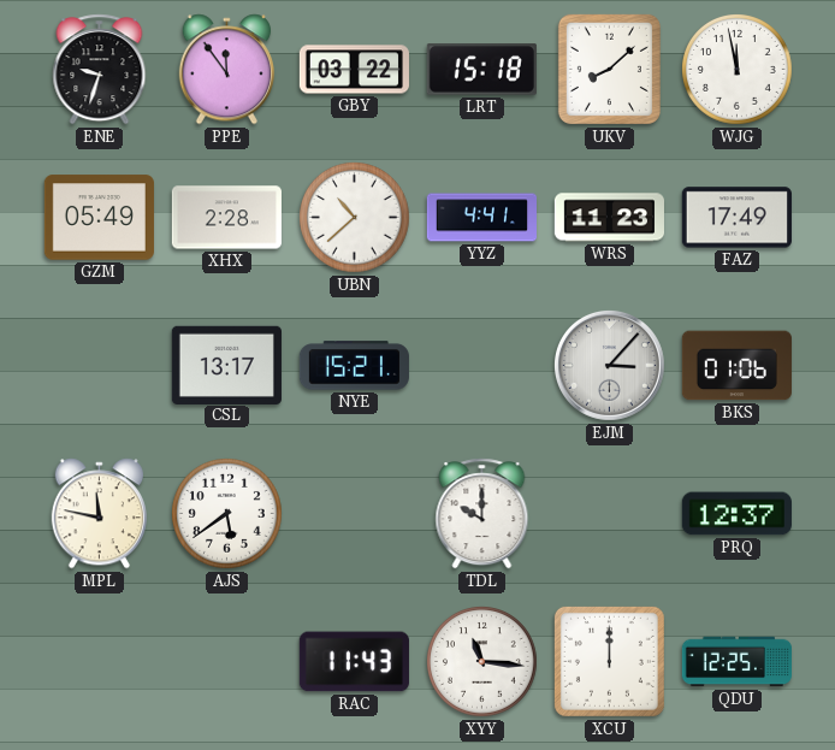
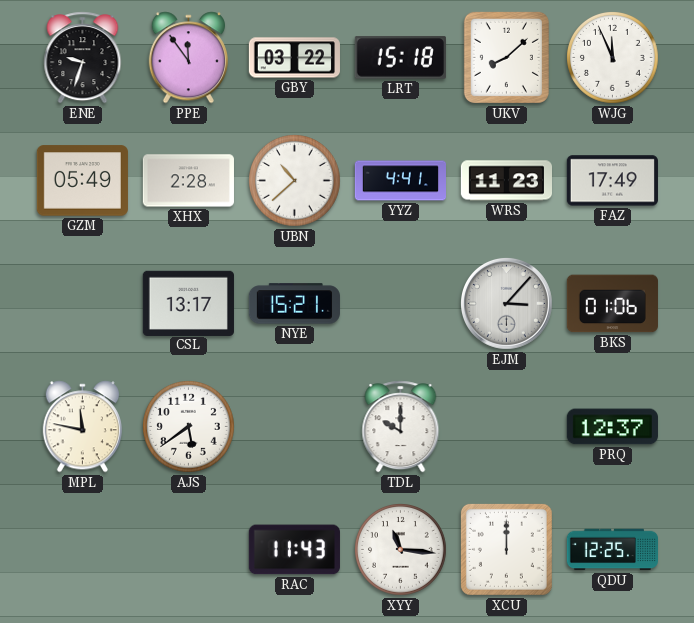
WJG: 11:58 -> 11:56
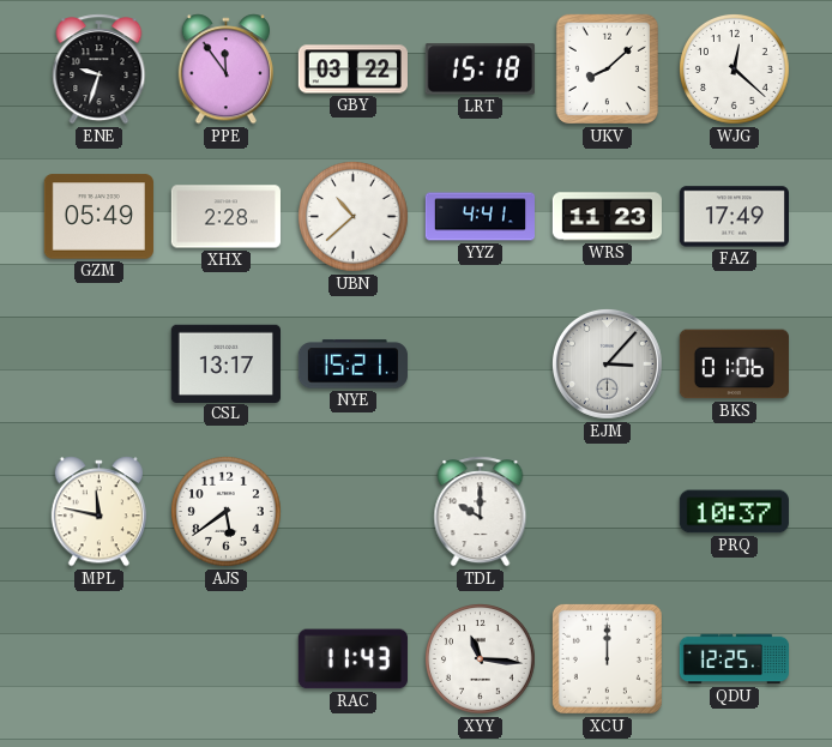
WJG: 11:56 -> 12:22
PRQ: 12:37 -> 10:37
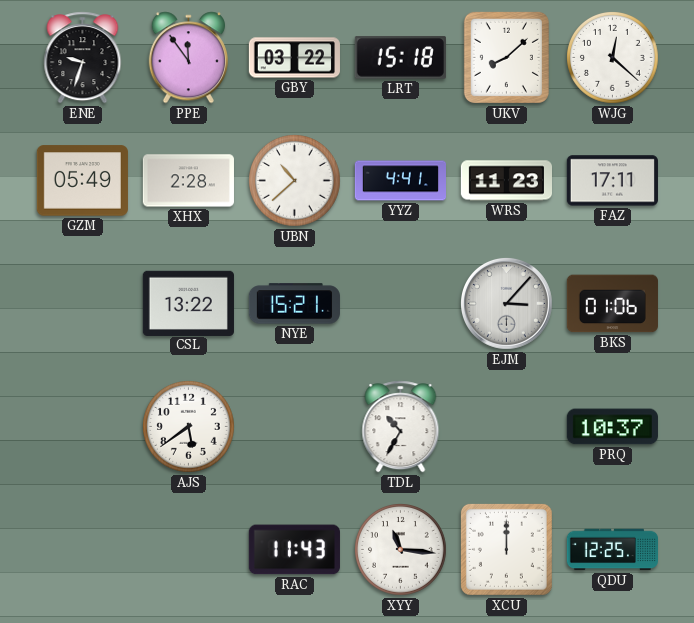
FAZ: 17:49 -> 17:11
CSL: 13:17 -> 13:22
MPL: 11:47 -> none
TDL: 10:00 -> 10:35
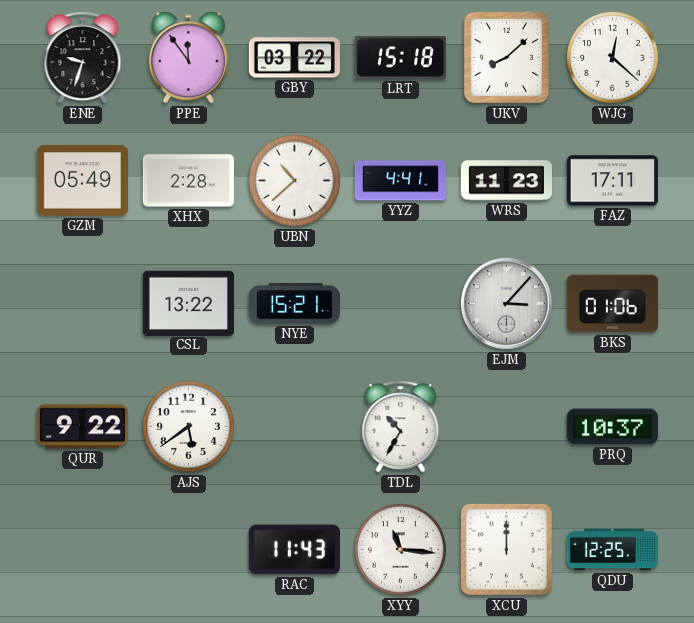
QUR: none -> 9:22
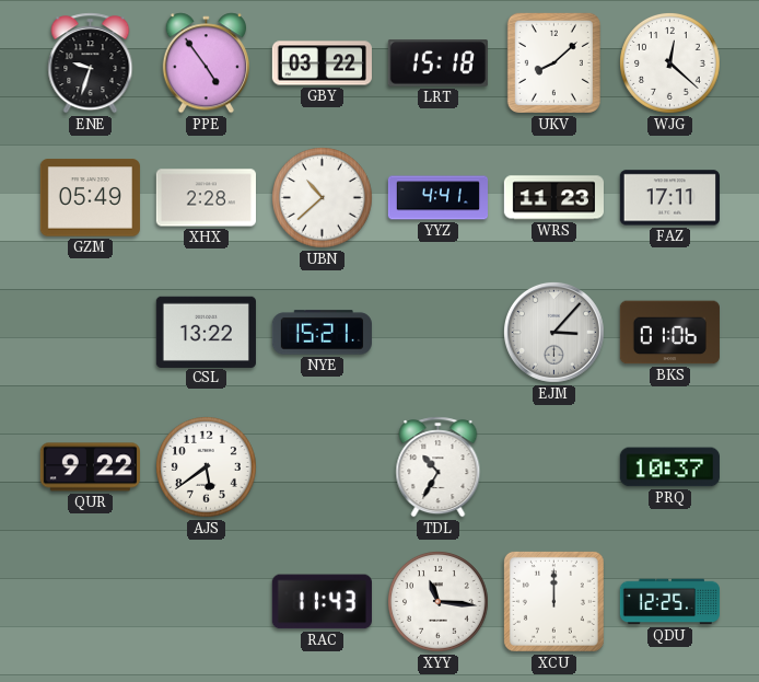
PPE: 11:54 -> 4:54
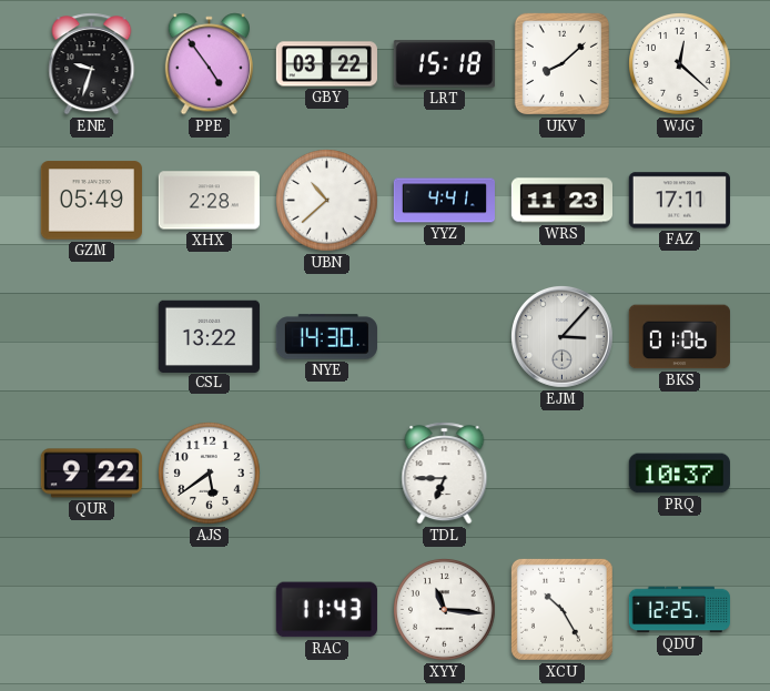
NYE: 15:21 -> 14:30
TDL: 10:35 -> 6:45
XCU: 12:00 -> 10:25
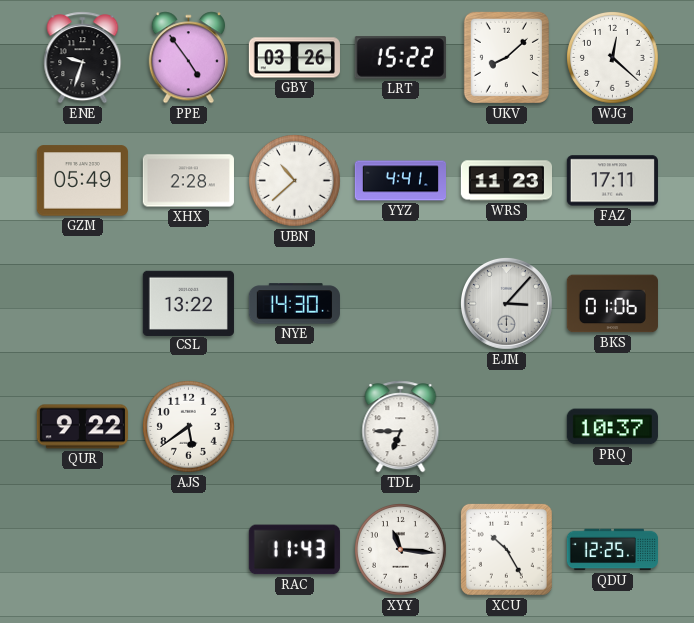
GBY: 03:22 -> 03:26
LRT: 15:18 -> 15:22
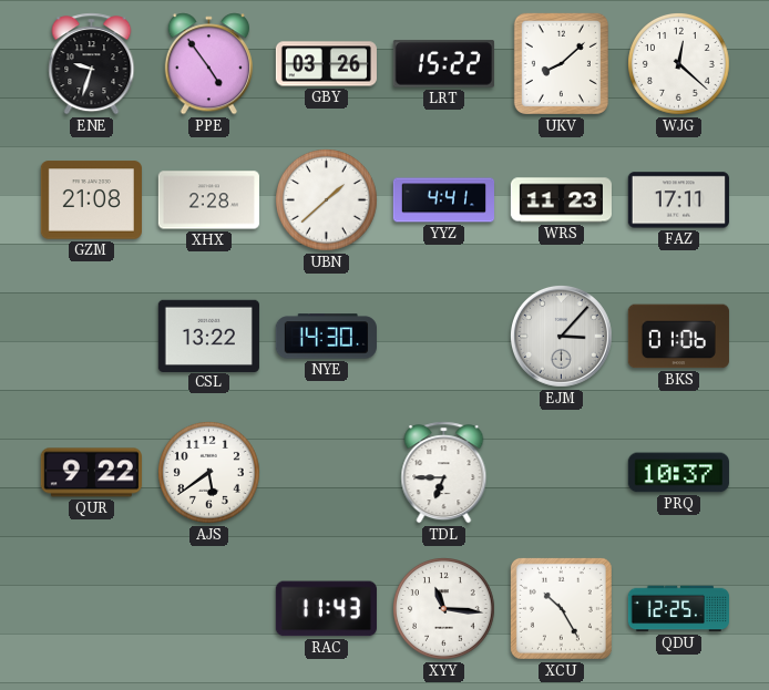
GZM: 05:49 -> 21:08
UBN: 10:38 -> 1:38
